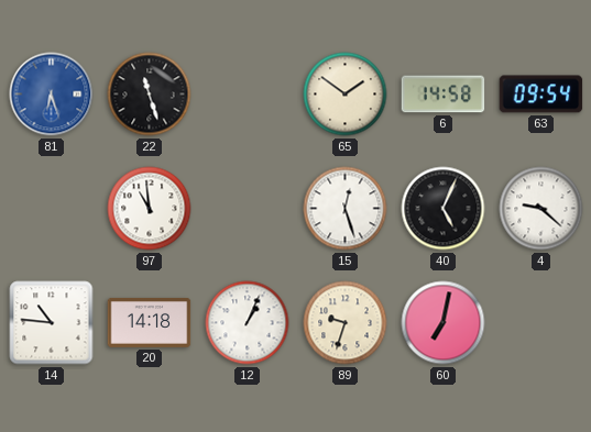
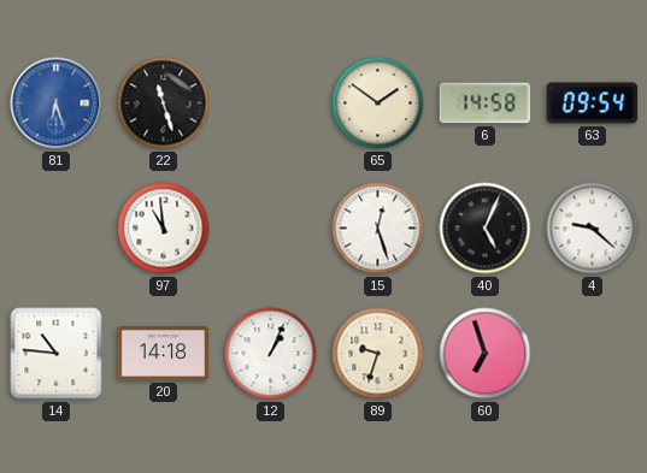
60: 7:02 -> 6:57
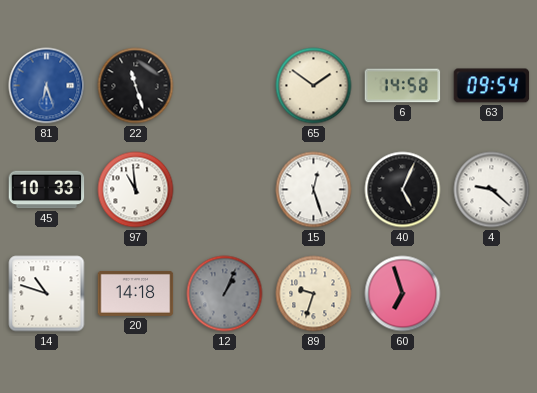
45: none -> 10:33
14: 10:46 -> 10:48
12 dial: white -> grey
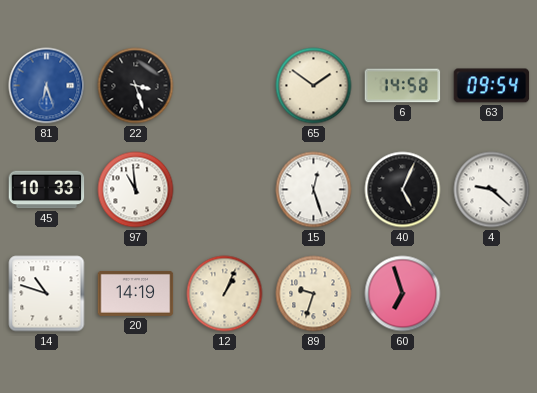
22: 11:27 -> 3:27
20: 14:18 -> 14:19
12 dial: grey -> cream
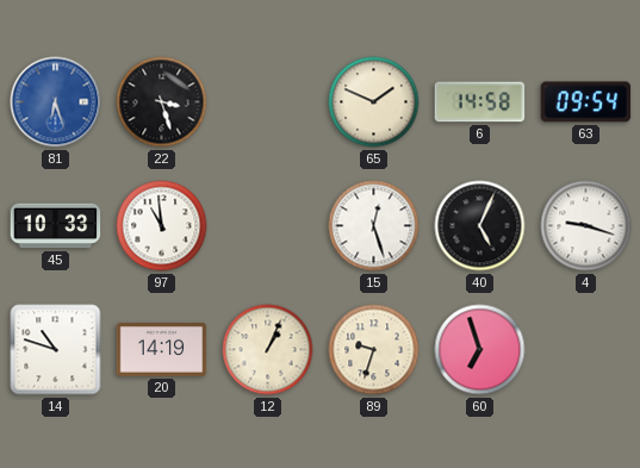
65: 1:51 -> 1:49
4: 9:22 -> 9:18
